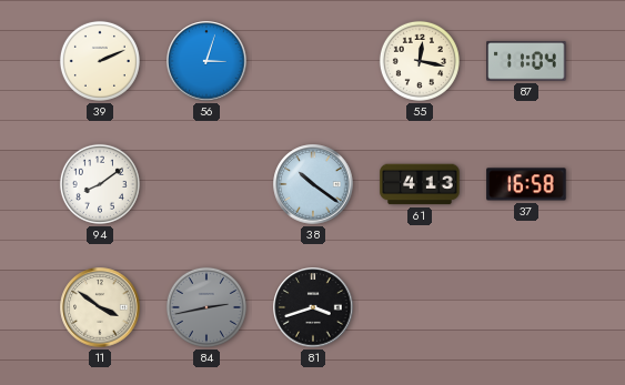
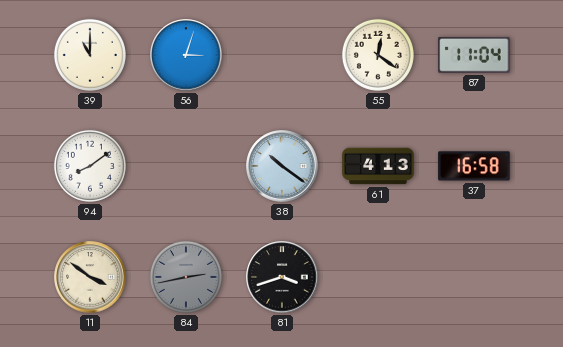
39: 2:11 -> 11:00
55: 12:17 -> 12:21
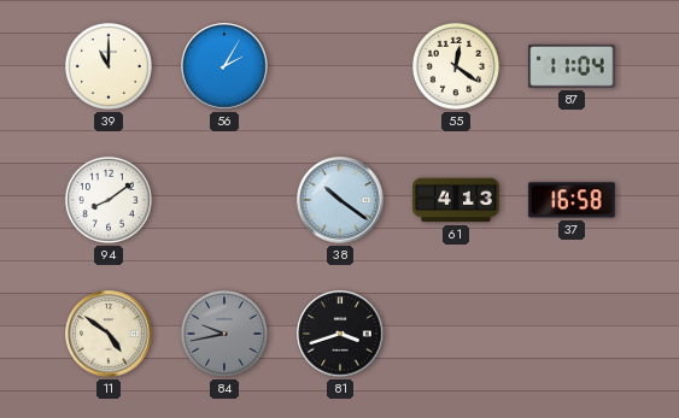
56: 3:03 -> 2:05
11: 3:51 -> 4:51
84: 2:43 -> 9:43
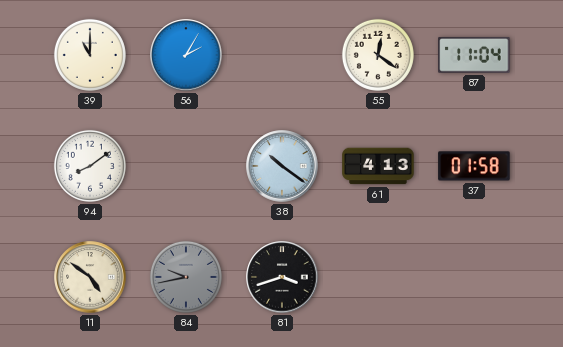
37: 16:58 -> 01:58
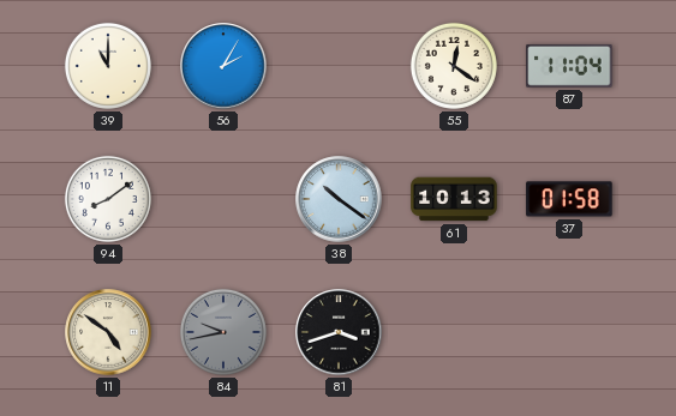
61: 4:13 -> 10:13
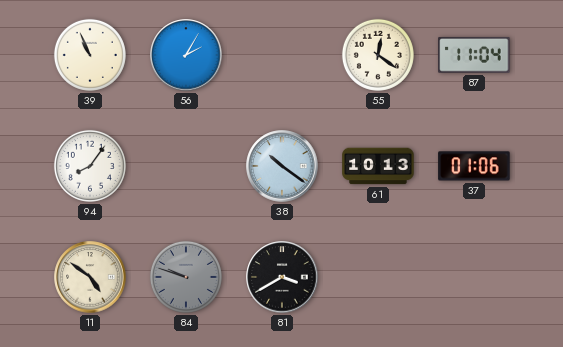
39: 11:00 -> 10:56
94: 8:09 -> 8:06
37: 01:58 -> 01:06
84: 9:43 -> 9:48
81: 3:42 -> 3:40
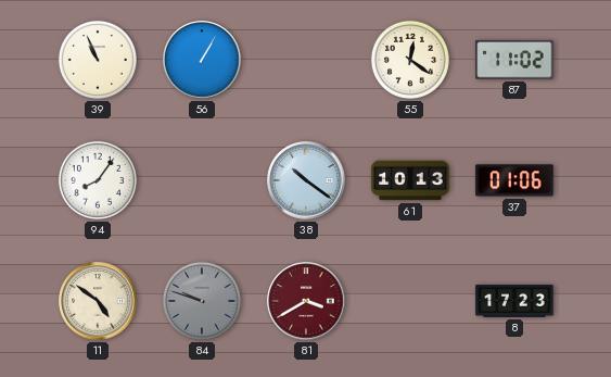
56: 2:05 -> 1:05
87: 11:04 -> 11:02
81 dial: black -> burgundy
8: none -> 17:23
